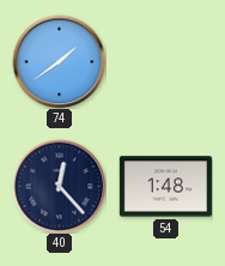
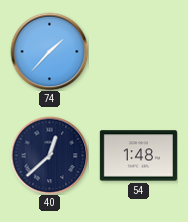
74: 1:39 -> 1:37
40: 12:23 -> 12:38
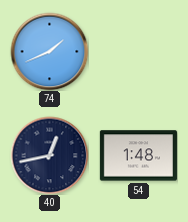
74: 1:37 -> 1:41
40: 12:38 -> 12:43
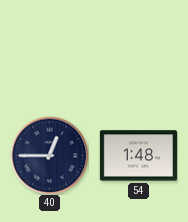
74: 1:41 -> none
40: 12:43 -> 12:45
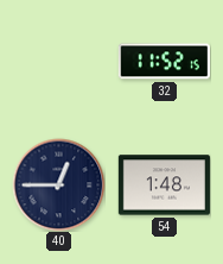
32: none -> 11:52
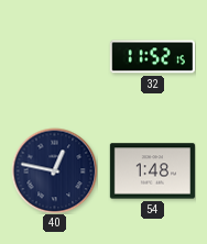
40: 12:45 -> 12:47
